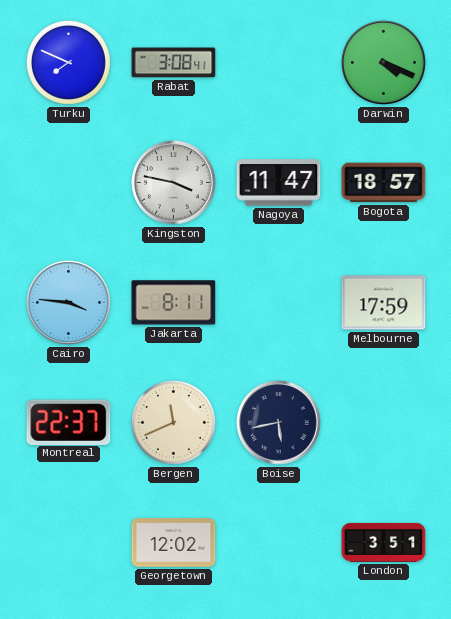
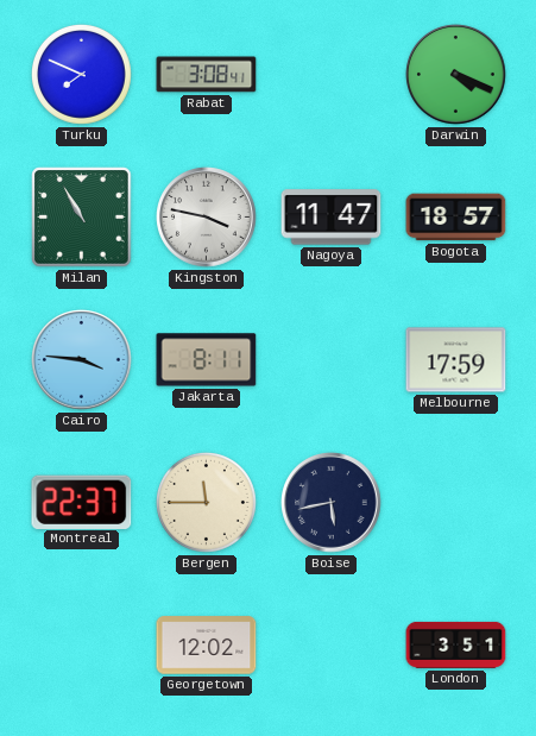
Milan: none -> 10:55
Bergen: 11:41 -> 11:45
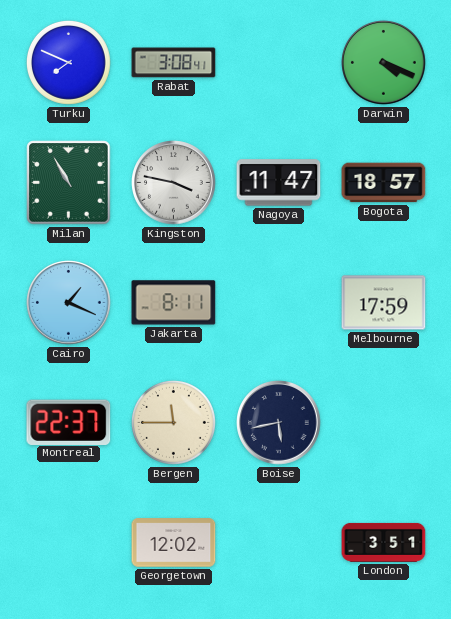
Cairo: 3:46 -> 1:19
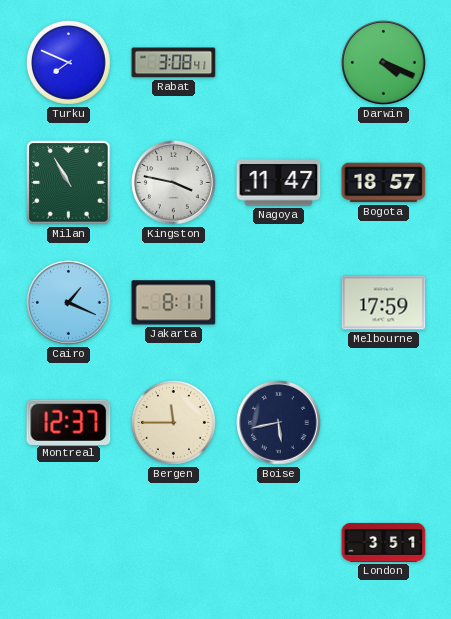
Montreal: 22:37 -> 12:37
Georgetown: 12:02 -> none
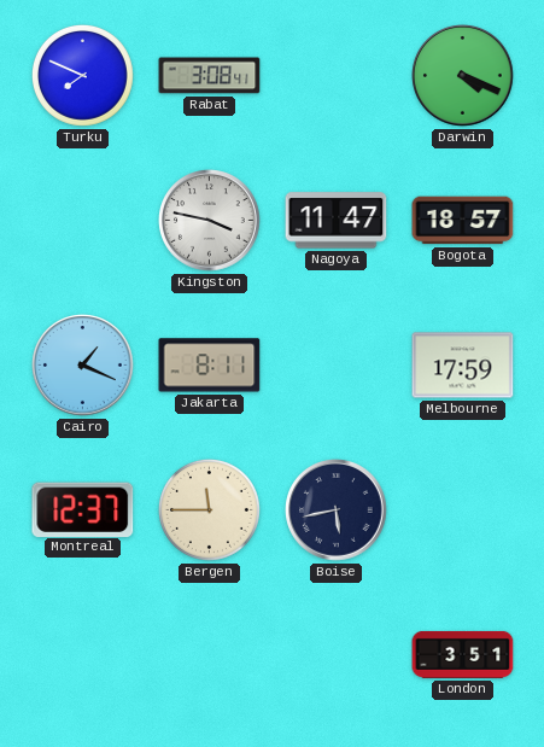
Milan: 10:55 -> none
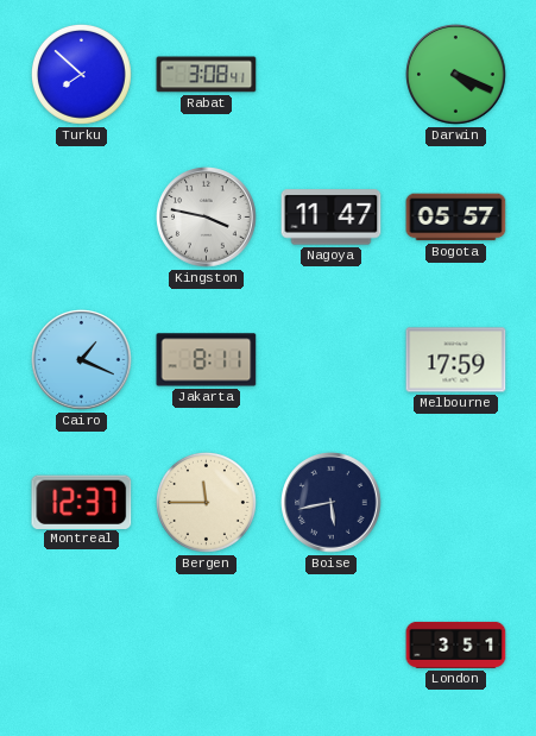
Turku: 7:49 -> 7:52
Bogota: 18:57 -> 05:57
